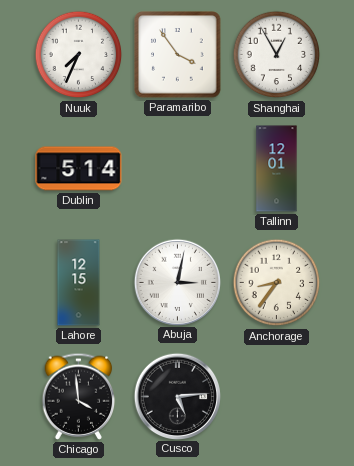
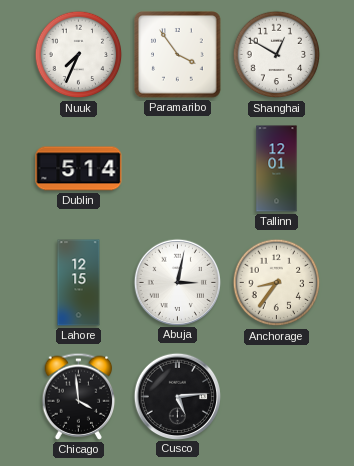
Shanghai: 12:55 -> 12:50
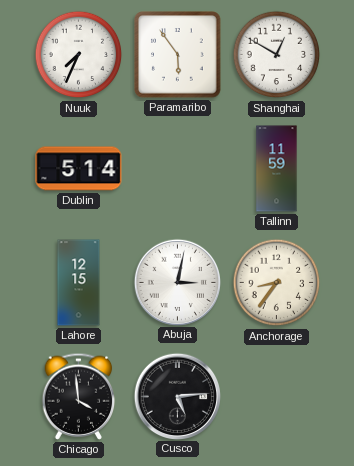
Paramaribo: 3:54 -> 5:54
Tallinn: 12:01 -> 11:59
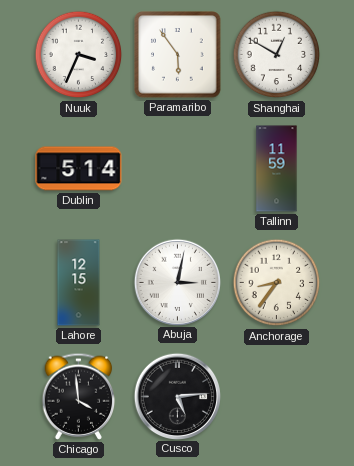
Nuuk: 7:34 -> 3:34
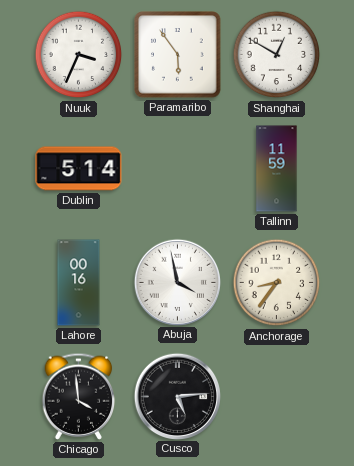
Lahore: 12:15 -> 00:16
Abuja: 3:02 -> 3:58
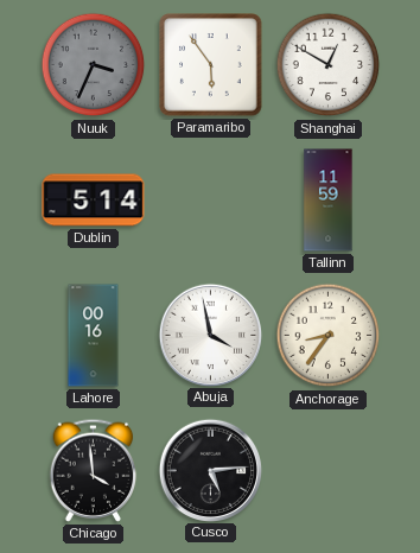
Nuuk dial: white -> grey
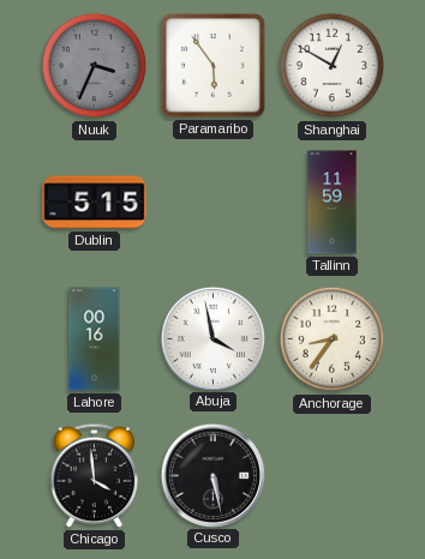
Dublin: 5:14 -> 5:15
Cusco: 5:14 -> 5:28
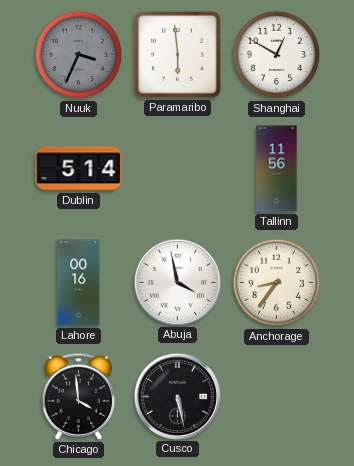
Paramaribo: 5:54 -> 5:59
Dublin: 5:15 -> 5:14
Tallinn: 11:59 -> 11:56
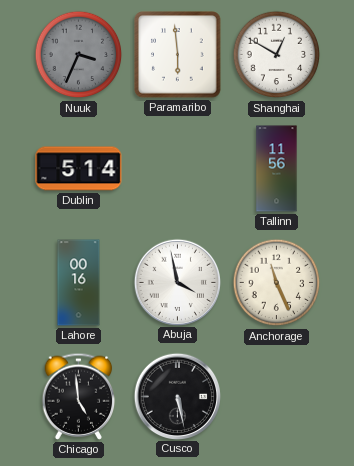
Anchorage: 8:36 -> 11:26
Chicago: 3:59 -> 4:59
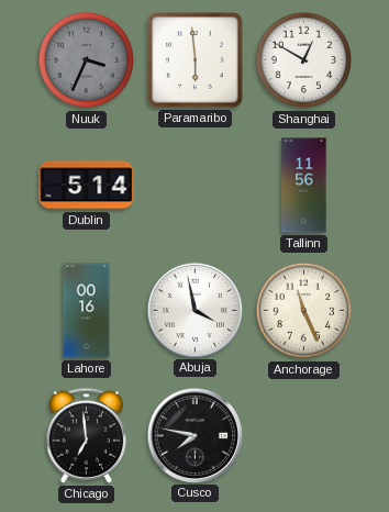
Chicago: 4:59 -> 6:59
Cusco: 5:28 -> 7:47
